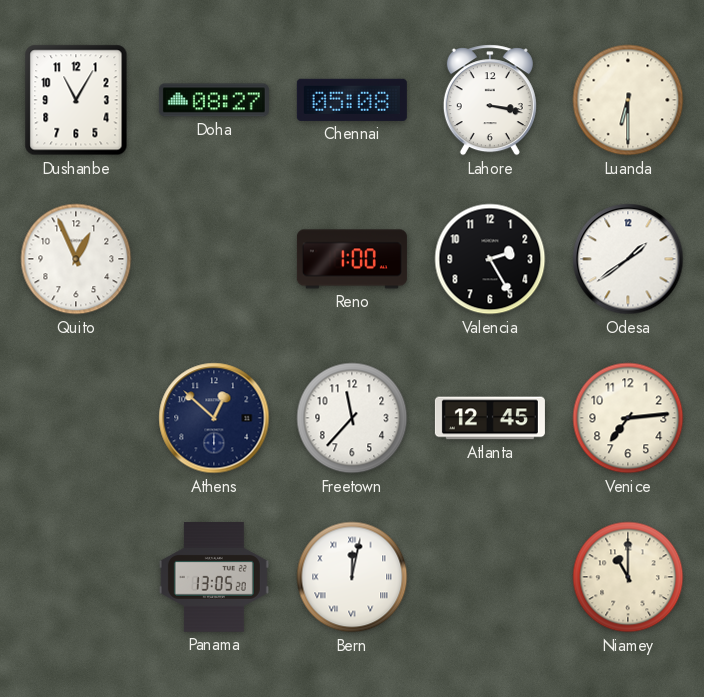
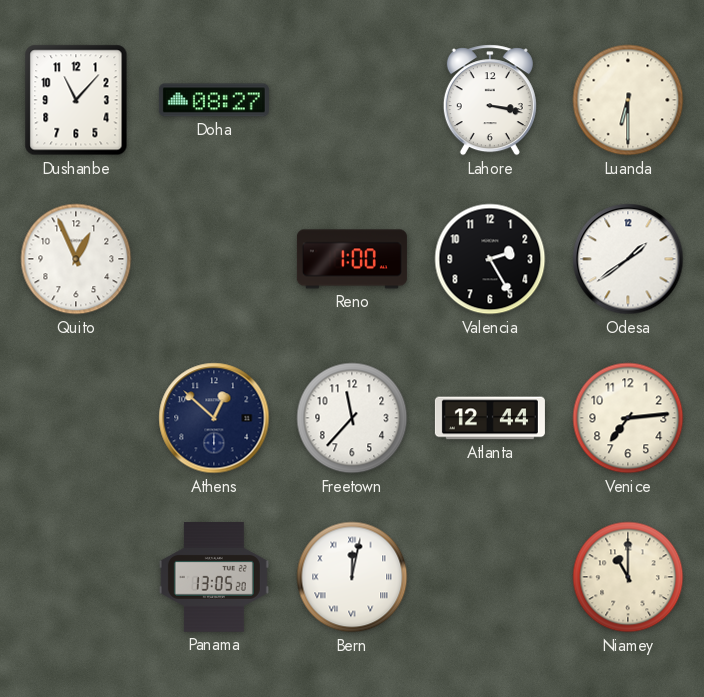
Dushanbe: 11:05 -> 11:07
Chennai: 05:08 -> none
Atlanta: 12:45 -> 12:44
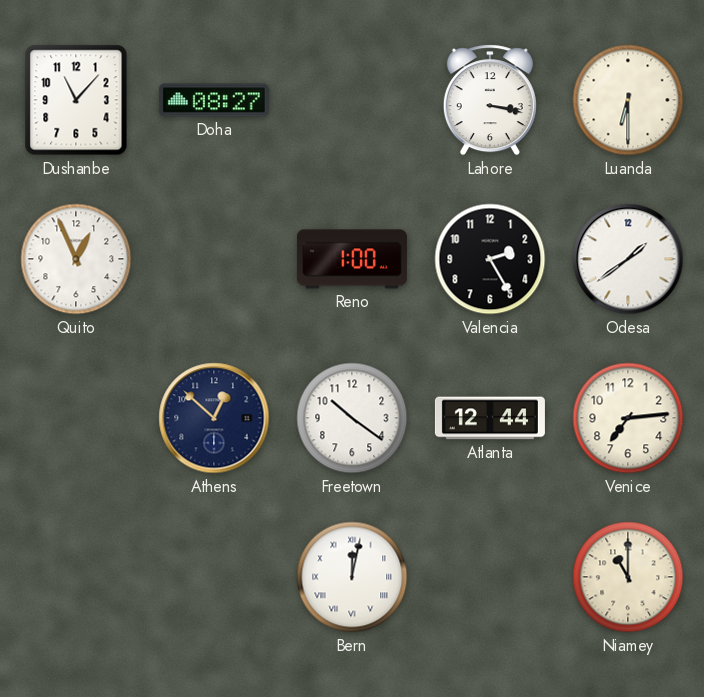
Freetown: 11:37 -> 10:21
Panama: 13:05 -> none
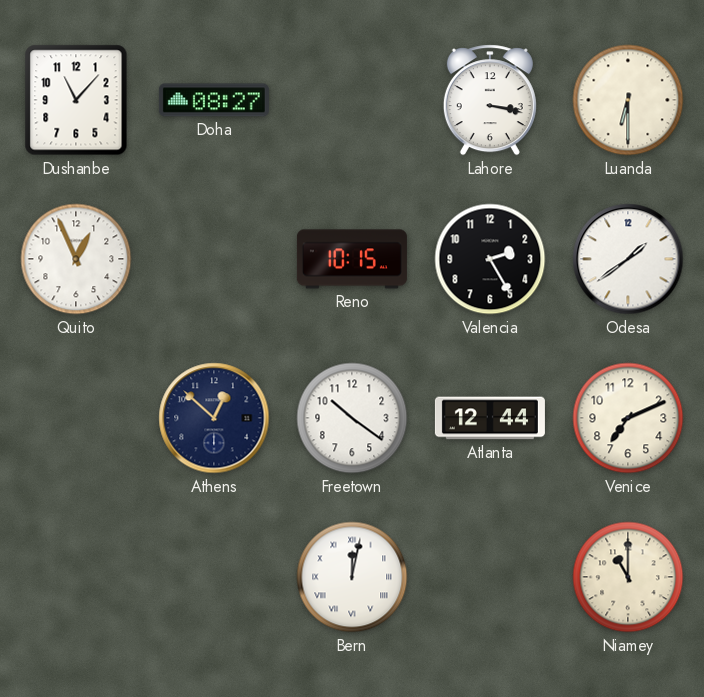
Reno: 1:00 -> 10:15
Venice: 7:14 -> 7:11
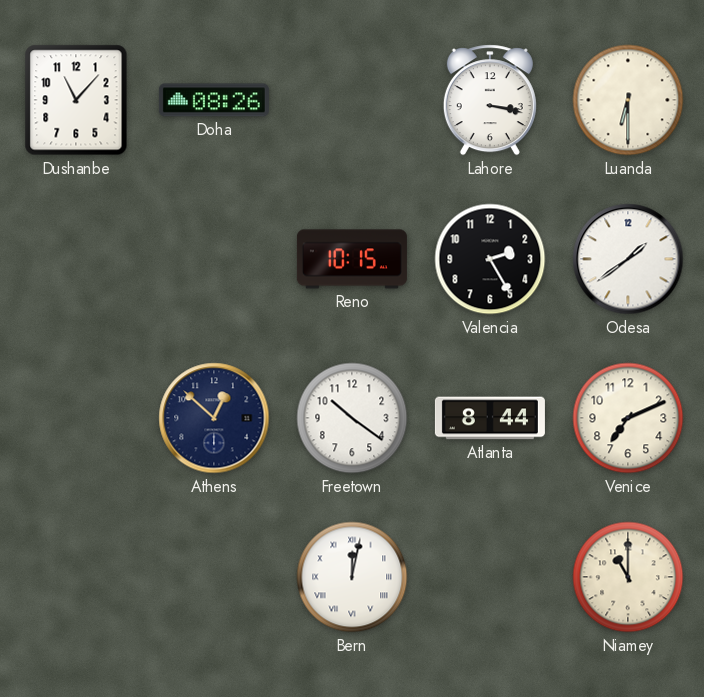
Doha: 08:27 -> 08:26
Quito: 12:56 -> none
Atlanta: 12:44 -> 8:44
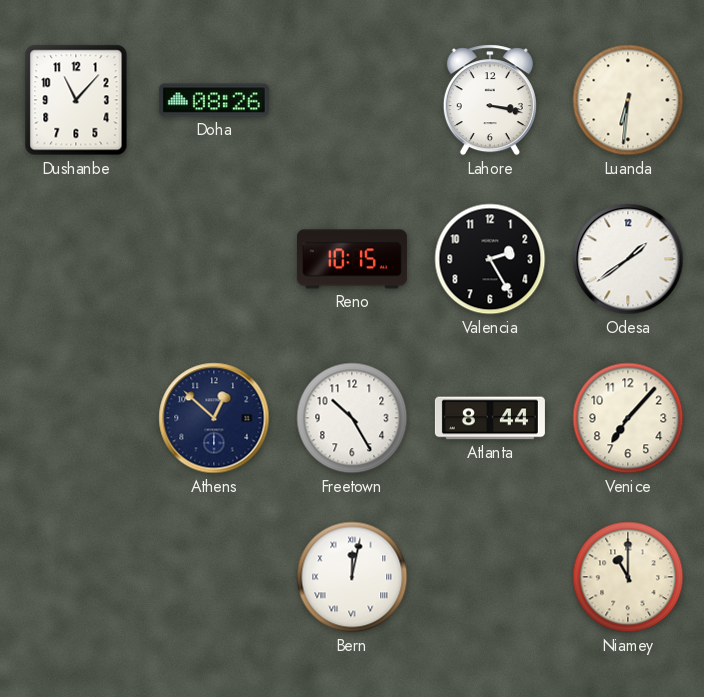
Luanda: 6:30 -> 6:31
Freetown: 10:21 -> 10:25
Venice: 7:11 -> 7:07
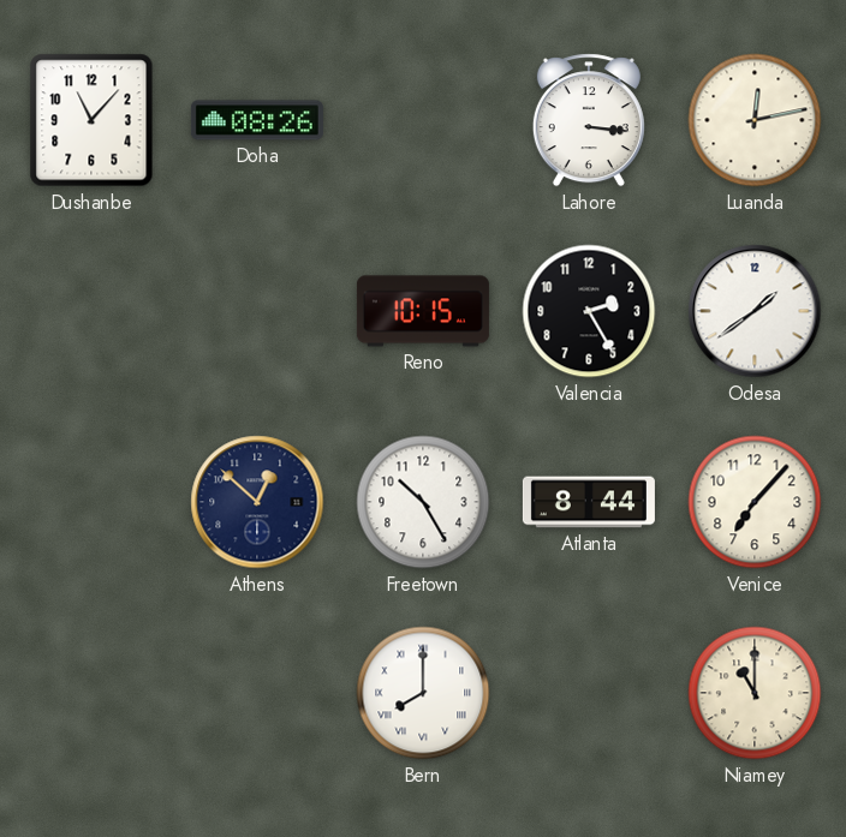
Lahore: 3:17 -> 3:16
Luanda: 6:31 -> 12:13
Bern: 12:02 -> 8:00
